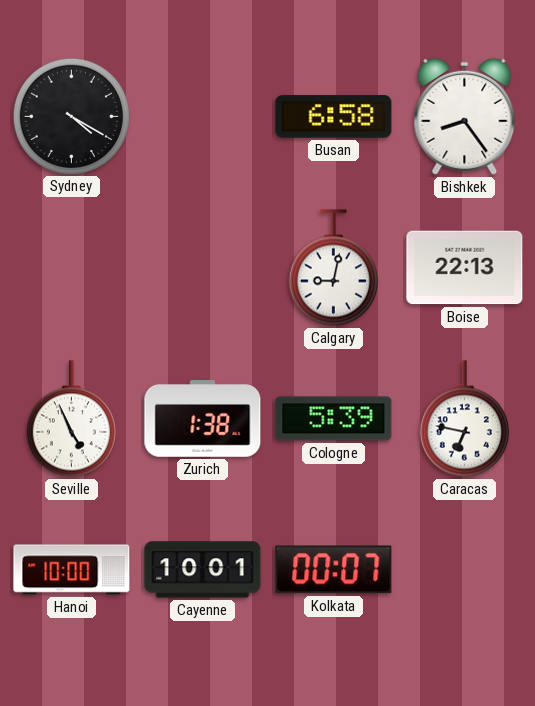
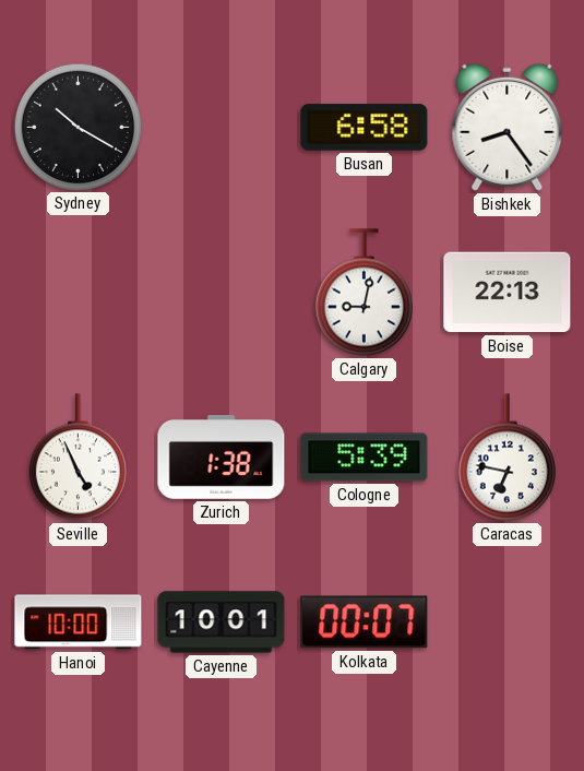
Sydney: 4:20 -> 10:20
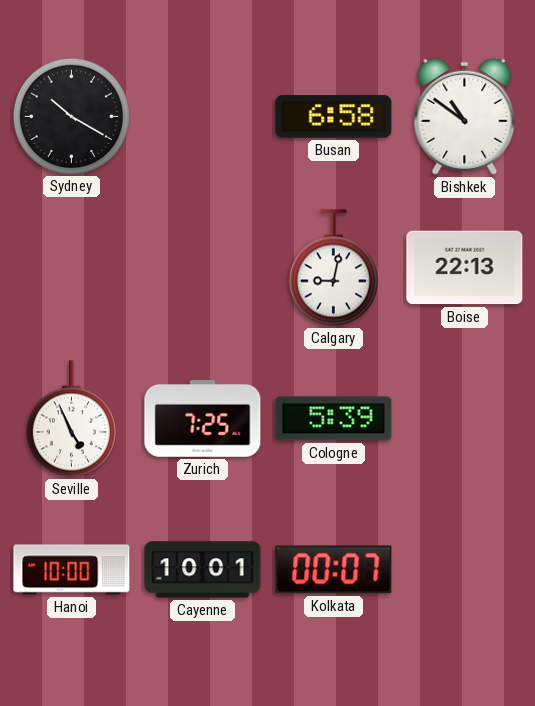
Bishkek: 8:24 -> 10:51
Zurich: 1:38 -> 7:25
Caracas: 6:47 -> none
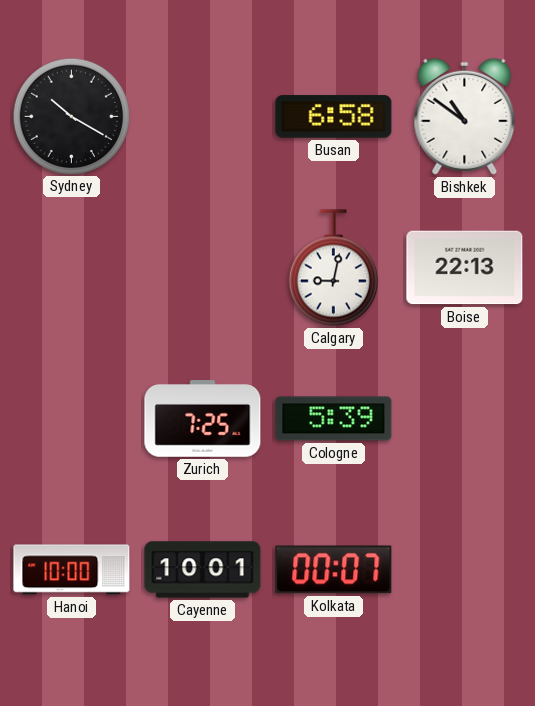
Seville: 4:56 -> none
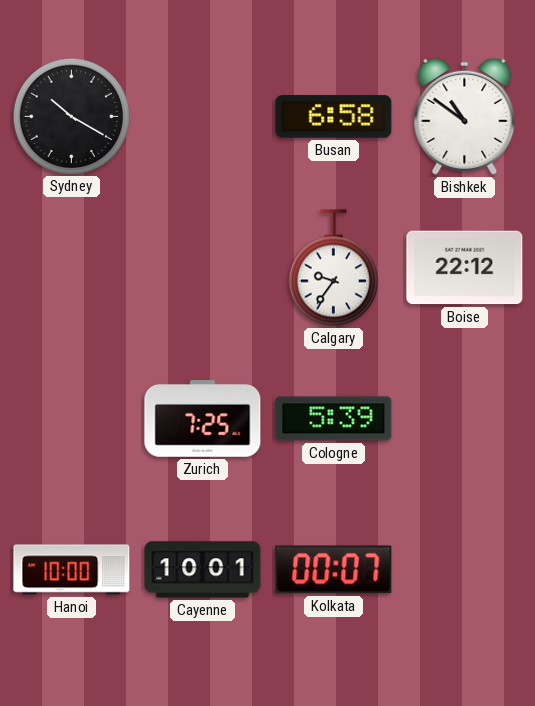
Calgary: 9:02 -> 9:36
Boise: 22:13 -> 22:12
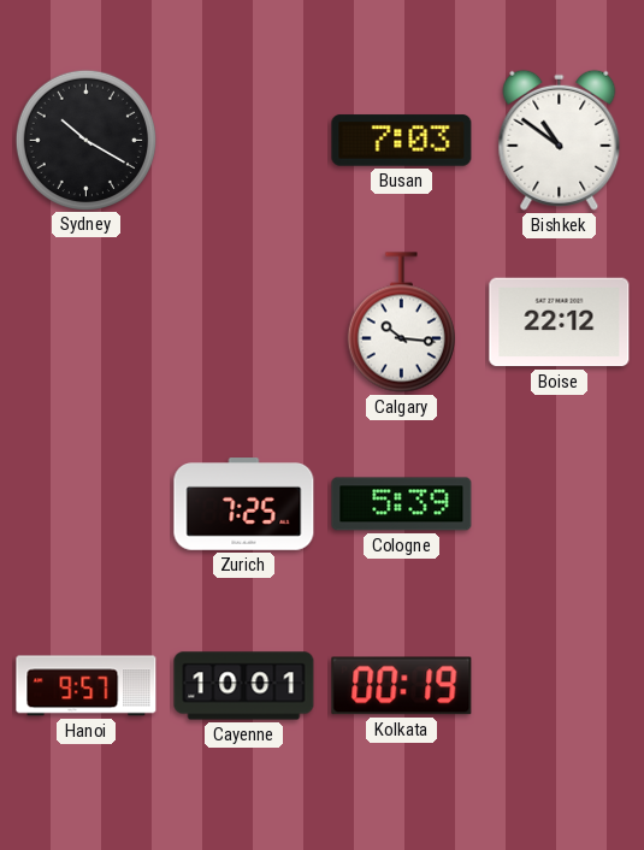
Busan: 6:58 -> 7:03
Calgary: 9:36 -> 10:16
Hanoi: 10:00 -> 9:57
Kolkata: 00:07 -> 00:19
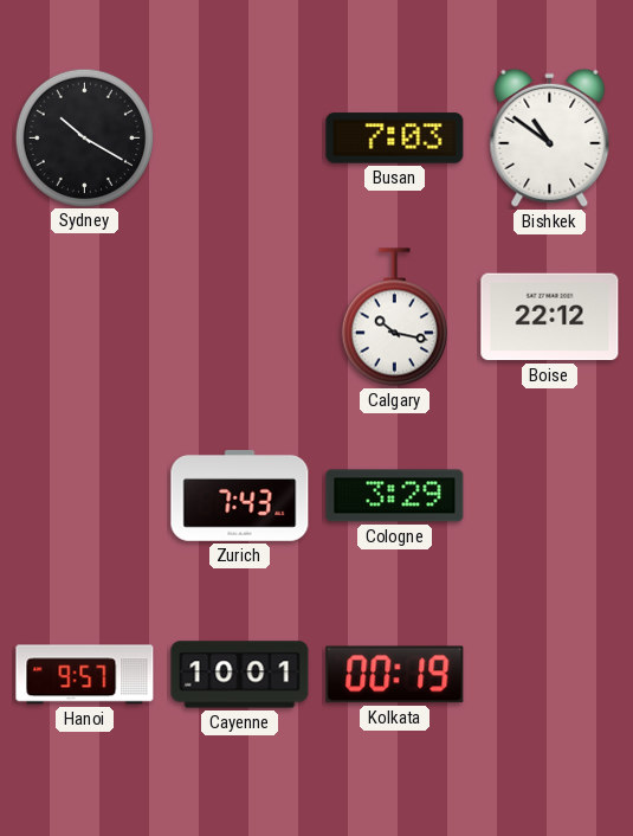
Calgary: 10:16 -> 10:17
Zurich: 7:25 -> 7:43
Cologne: 5:39 -> 3:29
